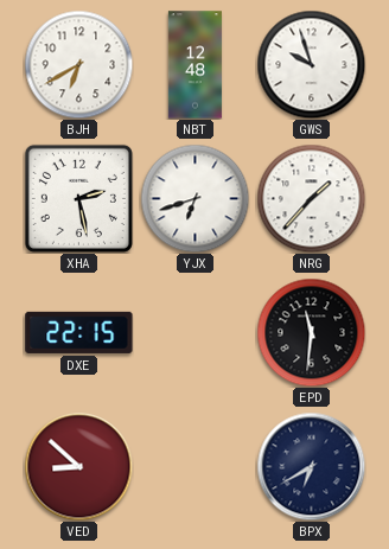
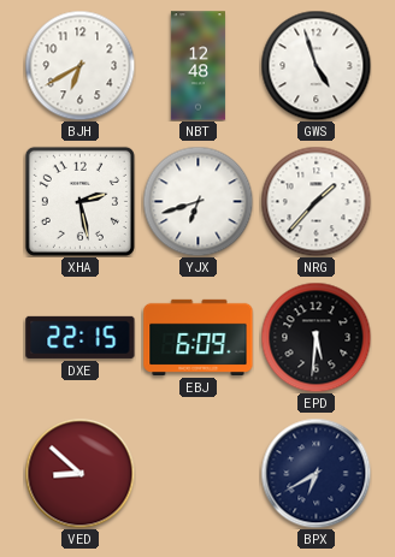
GWS: 9:57 -> 4:57
EBJ: none -> 6:09
EPD: 11:31 -> 5:31
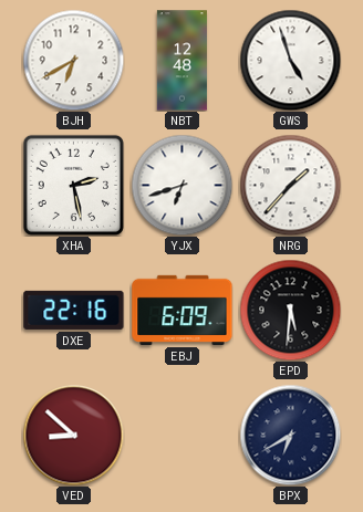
DXE: 22:15 -> 22:16
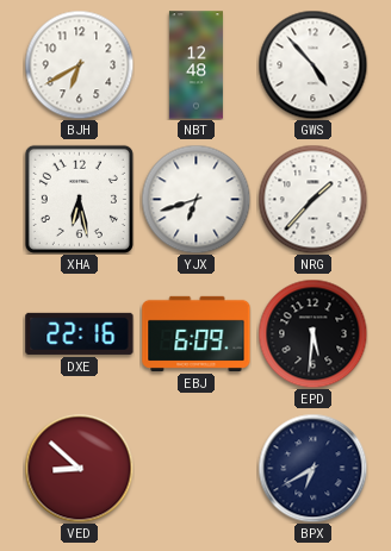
GWS: 4:57 -> 4:53
XHA: 2:28 -> 6:28
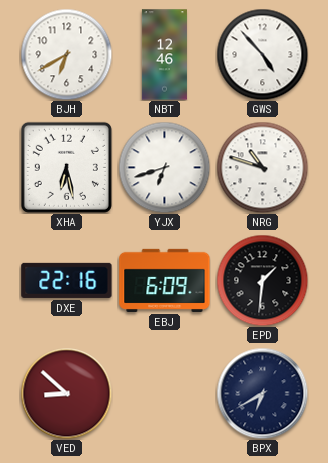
NBT: 12:48 -> 12:46
NRG: 1:37 -> 10:48
EPD: 5:31 -> 1:31
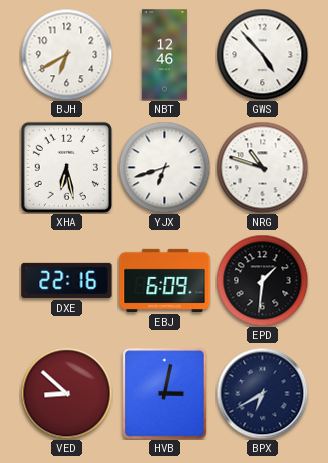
HVB: none -> 3:02
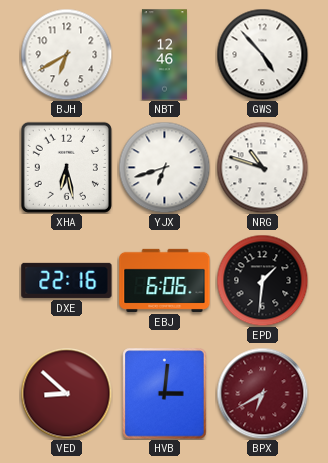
EBJ: 6:09 -> 6:06
HVB: 3:02 -> 3:01
BPX dial: navy -> burgundy
